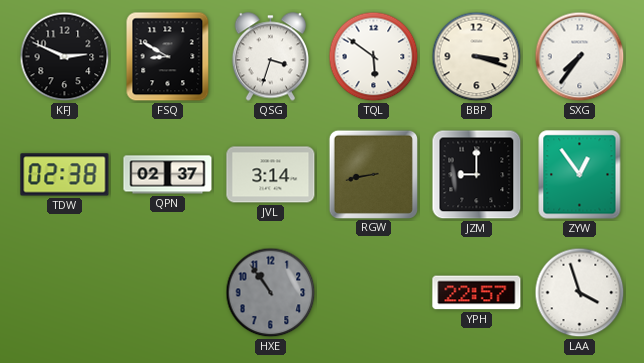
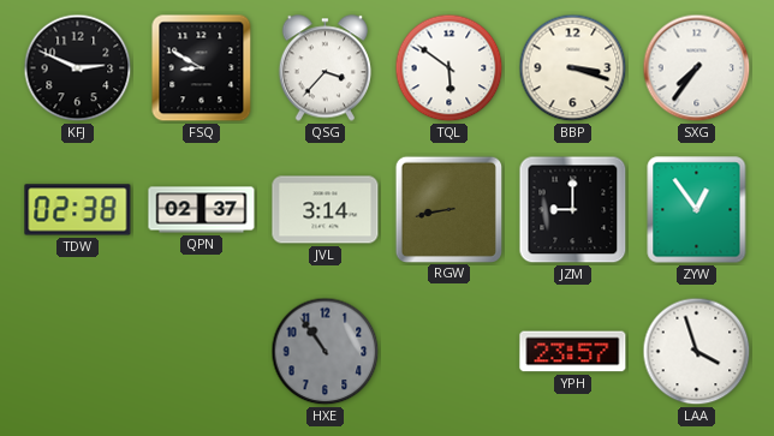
QSG: 3:33 -> 3:37
YPH: 22:57 -> 23:57
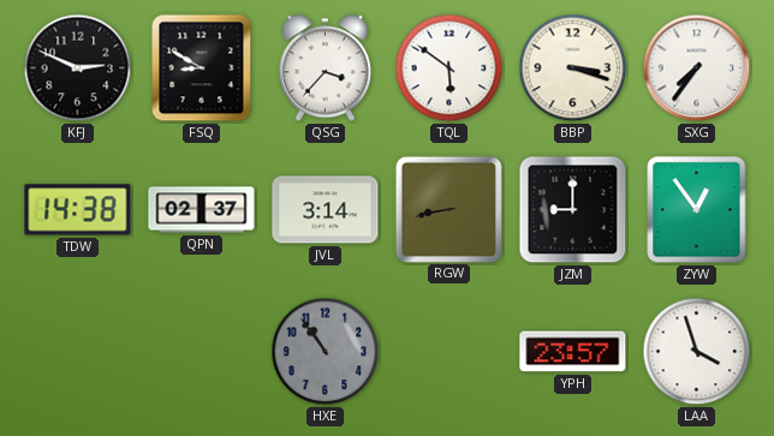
TDW: 02:38 -> 14:38
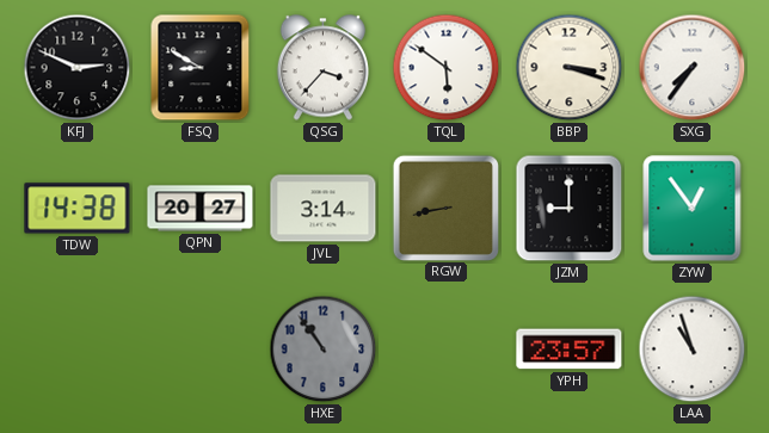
QPN: 02:37 -> 20:27
LAA: 3:57 -> 10:57
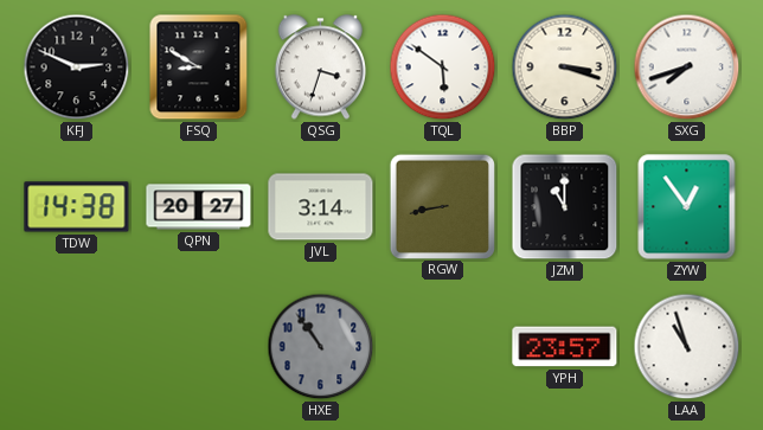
QSG: 3:37 -> 3:33
SXG: 7:36 -> 7:42
JZM: 9:00 -> 11:00
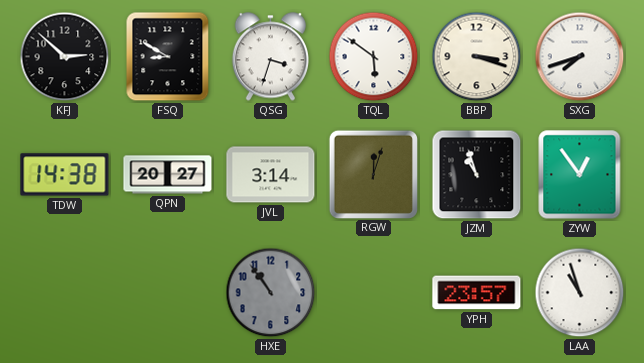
KFJ: 2:49 -> 2:52
RGW: 8:43 -> 12:03
JZM: 11:00 -> 10:57
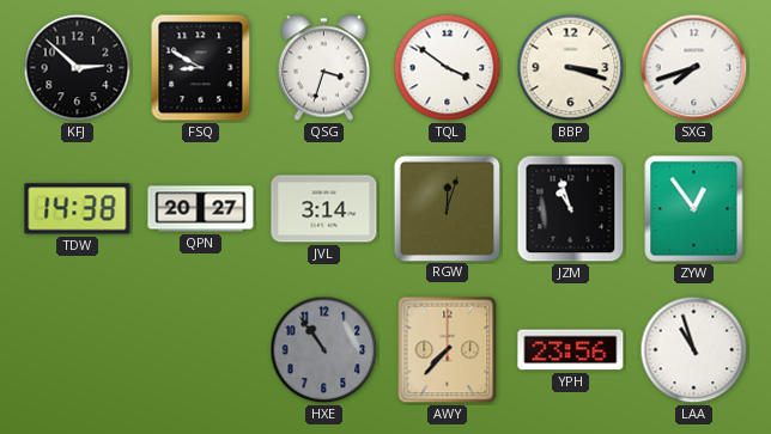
TQL: 5:51 -> 3:51
AWY: none -> 7:37
YPH: 23:57 -> 23:56
